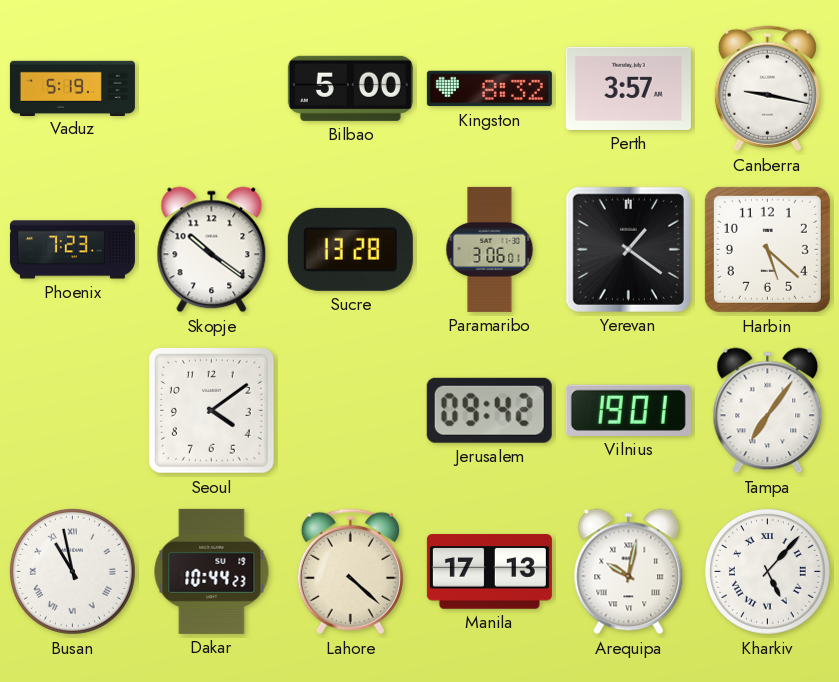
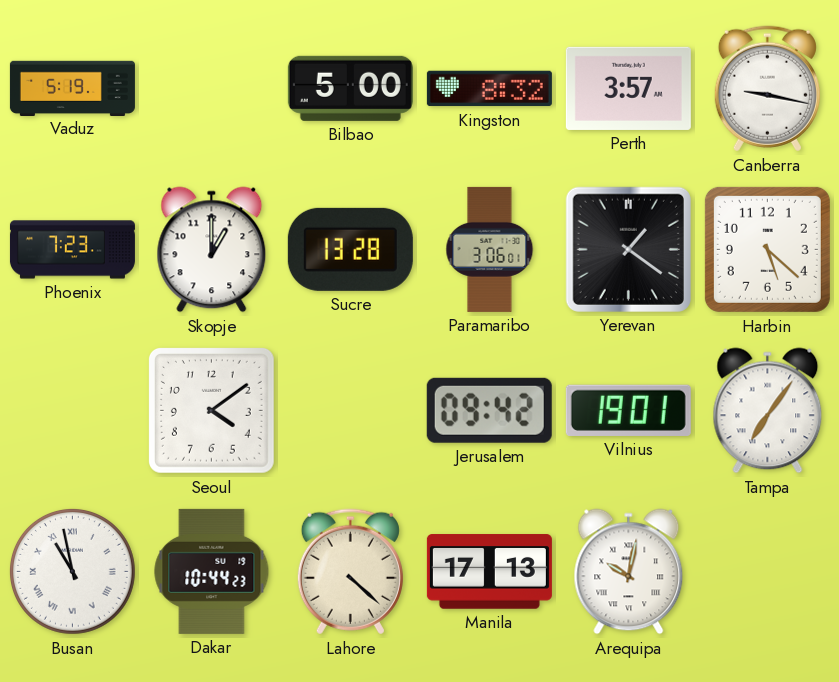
Skopje: 10:21 -> 1:00
Kharkiv: 5:07 -> none
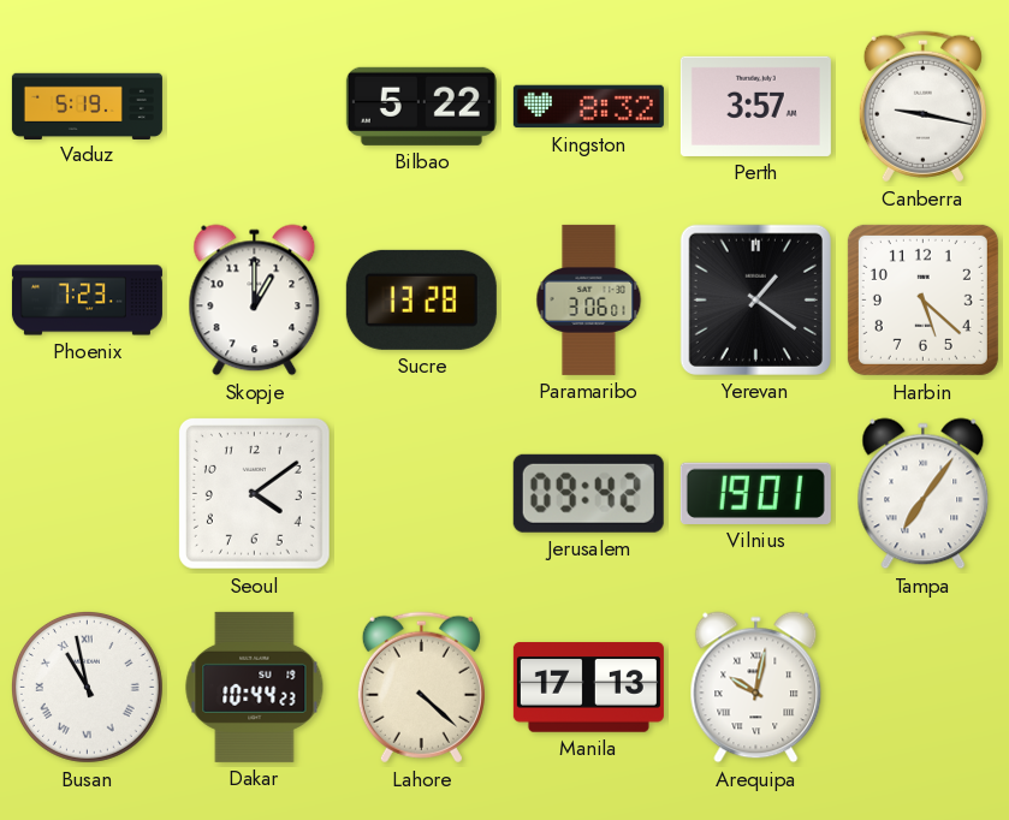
Bilbao: 5:00 -> 5:22
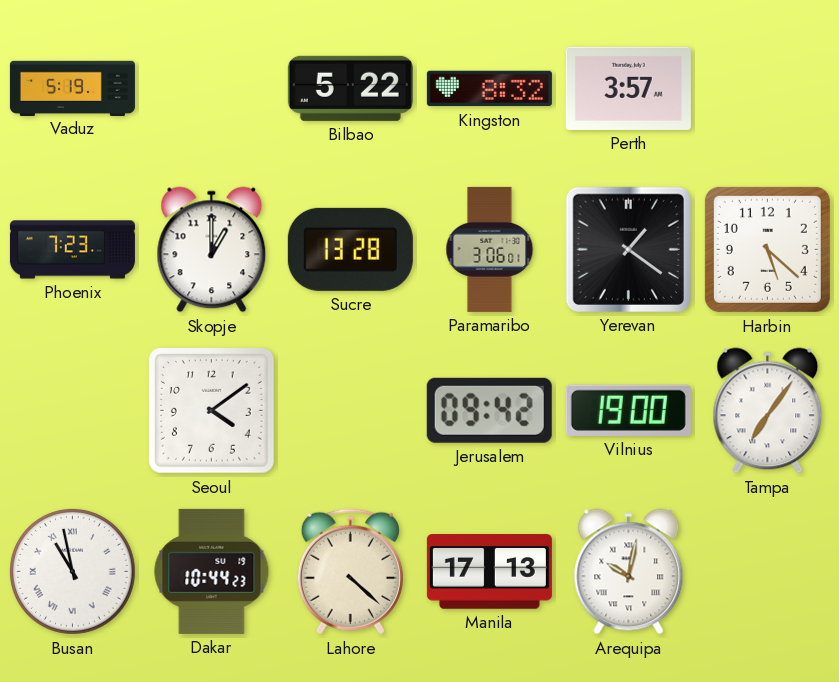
Canberra: 9:17 -> none
Vilnius: 19:01 -> 19:00
